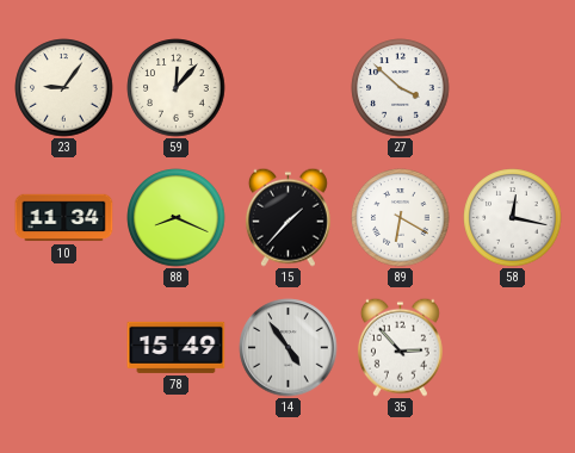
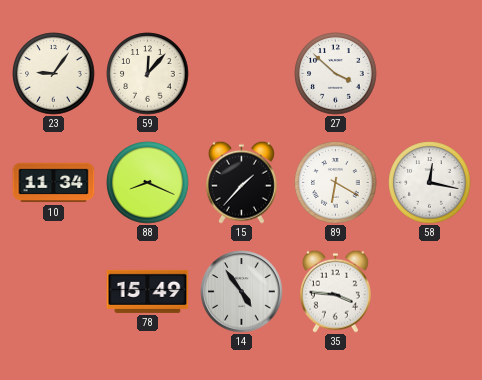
35: 2:53 -> 3:46
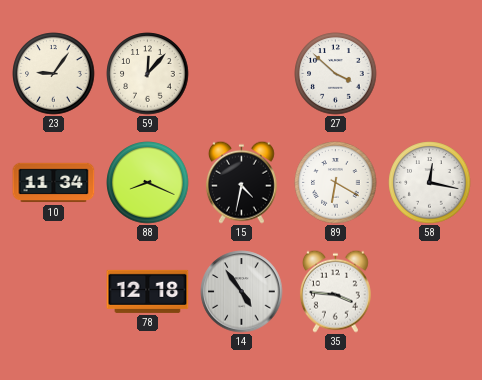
15: 1:37 -> 4:32
78: 15:49 -> 12:18
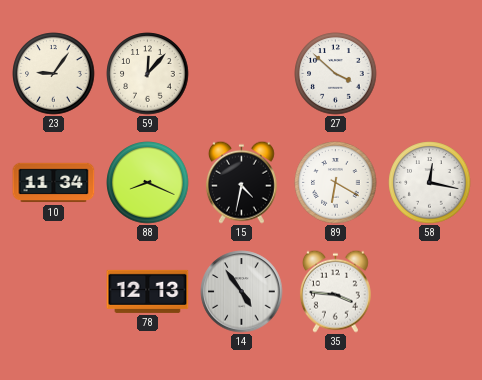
78: 12:18 -> 12:13
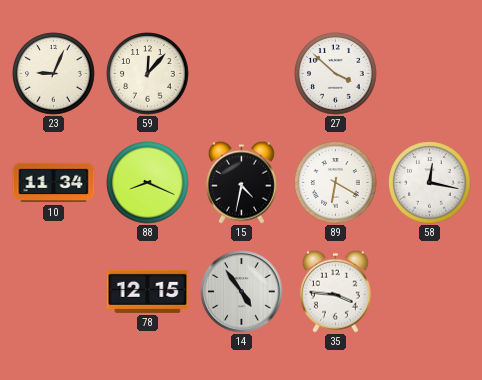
23: 9:06 -> 9:04
78: 12:13 -> 12:15
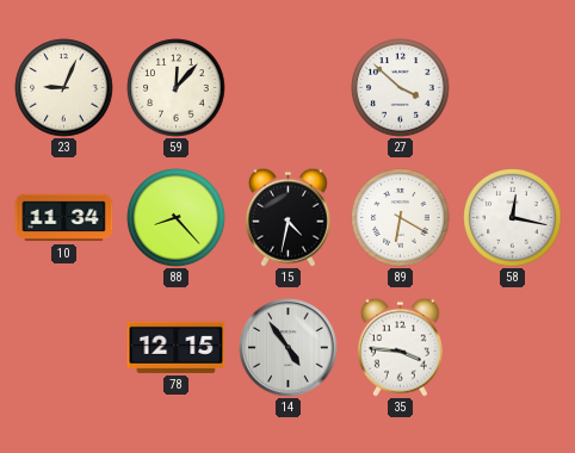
88: 8:19 -> 8:23
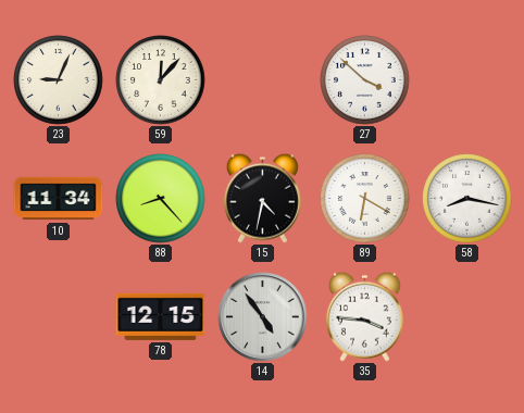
58: 12:17 -> 8:17
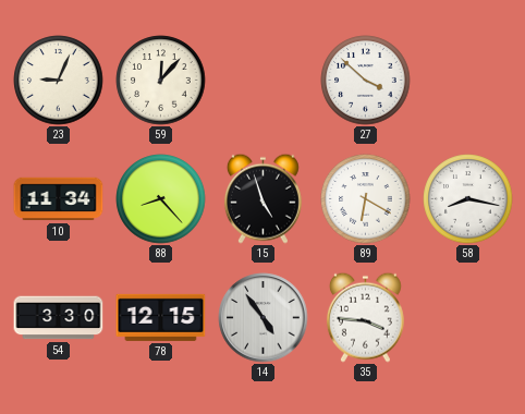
15: 4:32 -> 4:57
54: none -> 3:30
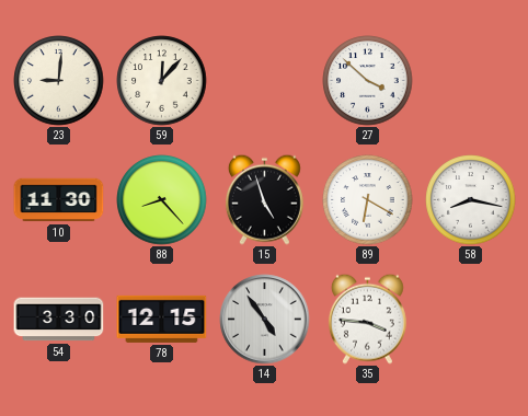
23: 9:04 -> 9:01
10: 11:34 -> 11:30
